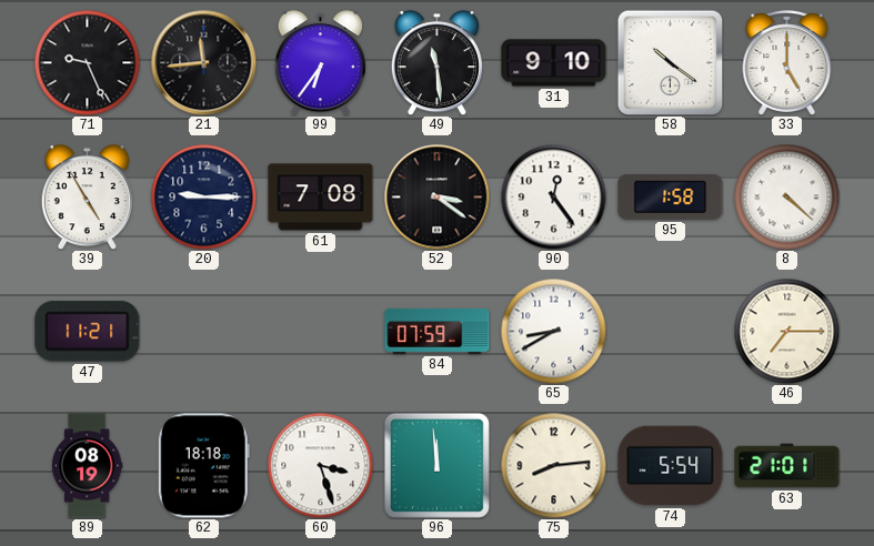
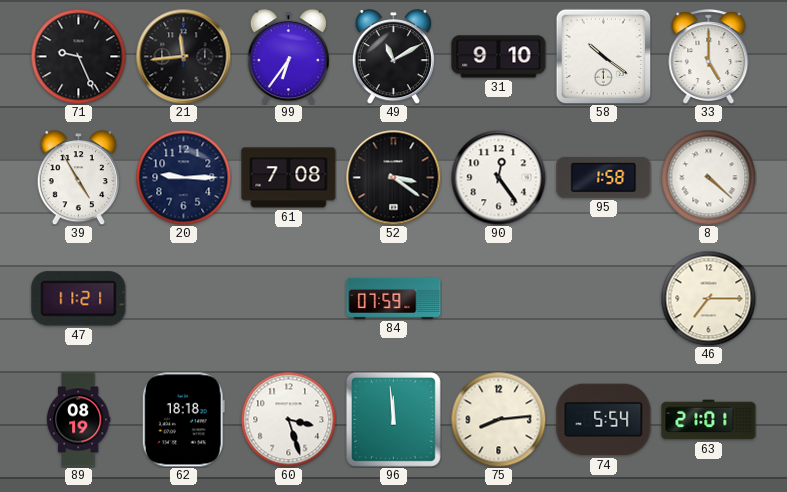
49: 11:29 -> 11:10
65: 8:40 -> none
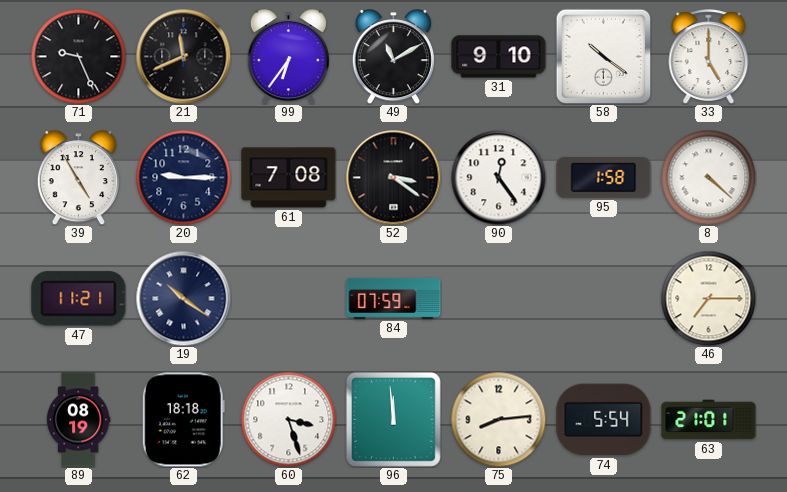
21: 11:44 -> 11:41
19: none -> 10:21
